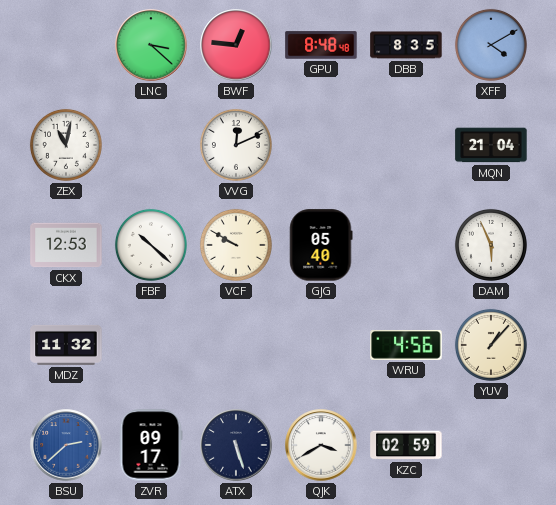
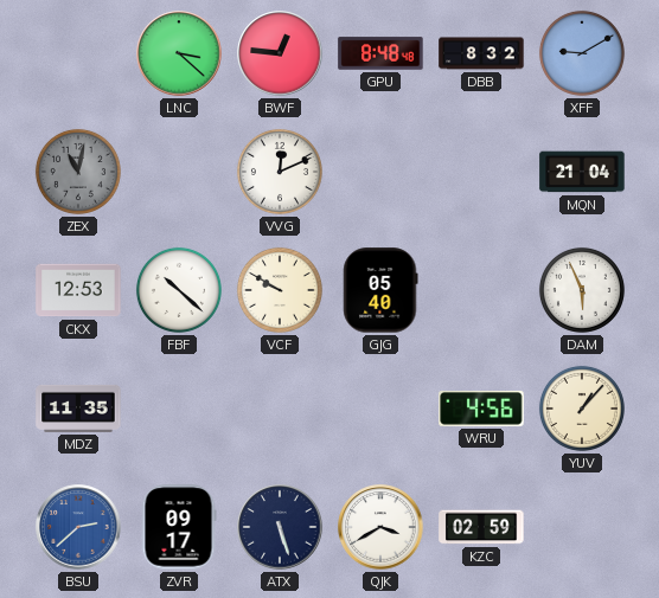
DBB: 8:35 -> 8:32
XFF: 4:10 -> 9:10
ZEX dial: white -> grey
MDZ: 11:32 -> 11:35
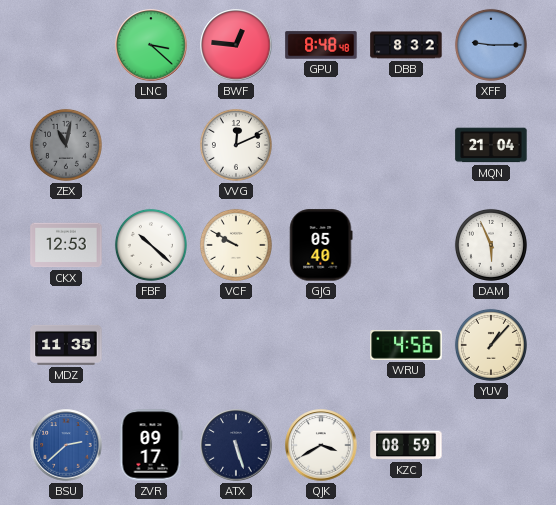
XFF: 9:10 -> 9:15
KZC: 02:59 -> 08:59
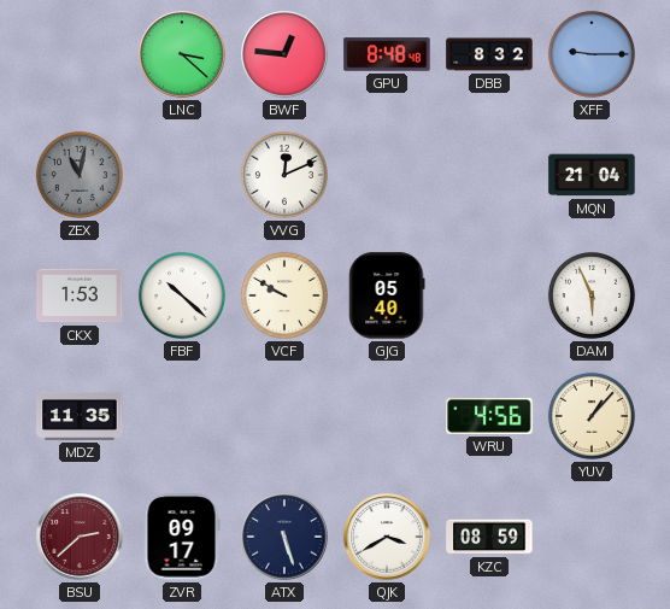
CKX: 12:53 -> 1:53
BSU dial: blue -> burgundy
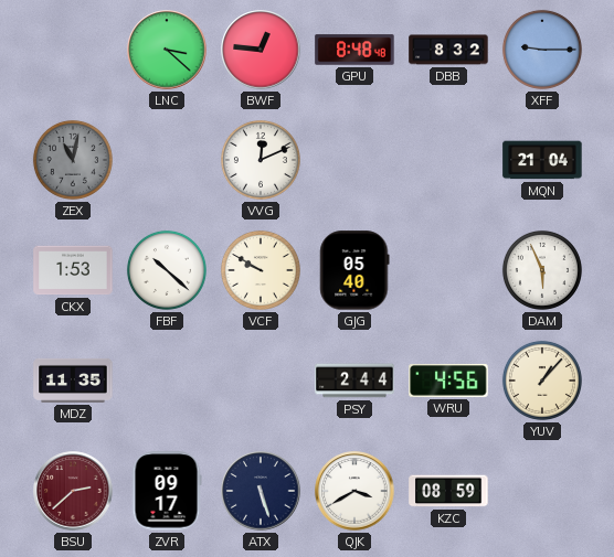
PSY: none -> 2:44
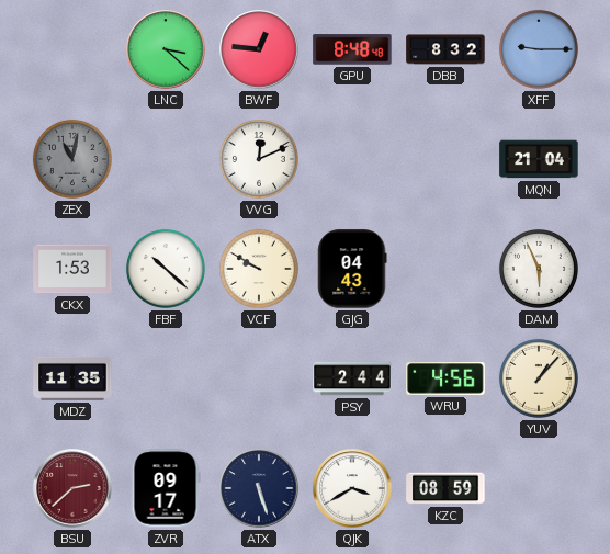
GJG: 05:40 -> 04:43
